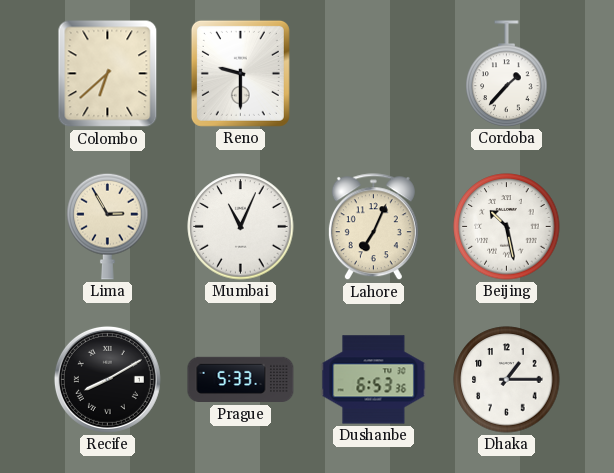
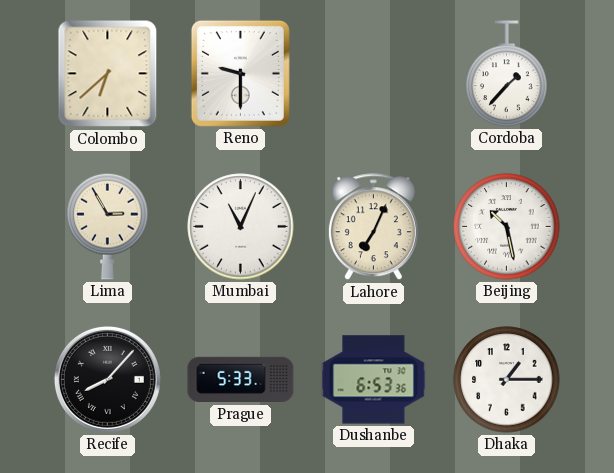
Recife: 8:10 -> 8:07
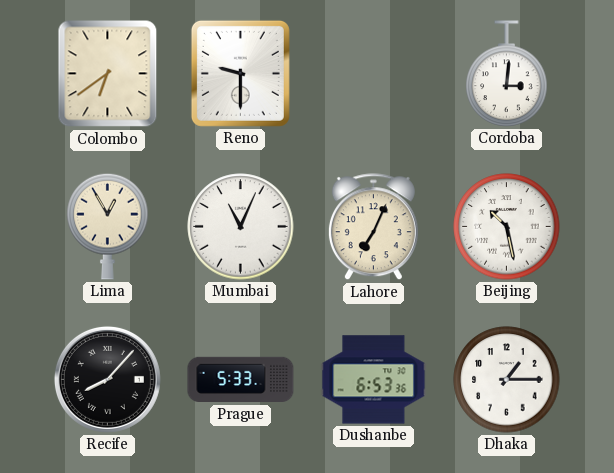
Colombo: 6:38 -> 6:39
Cordoba: 1:37 -> 3:01
Lima: 2:55 -> 12:55
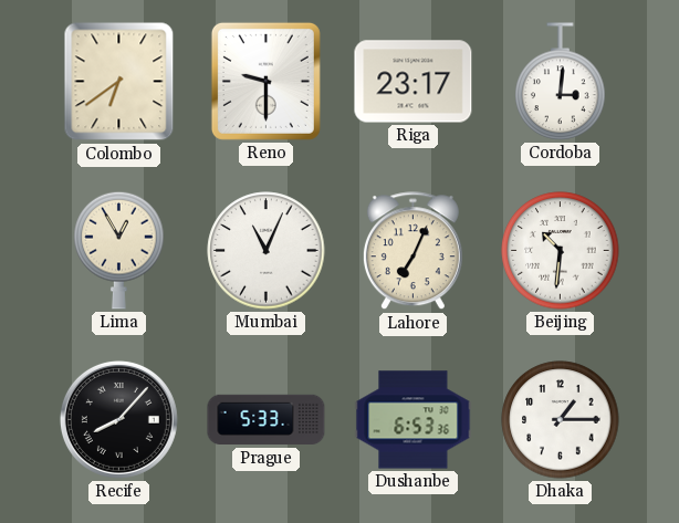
Riga: none -> 23:17
Beijing: 10:28 -> 10:31
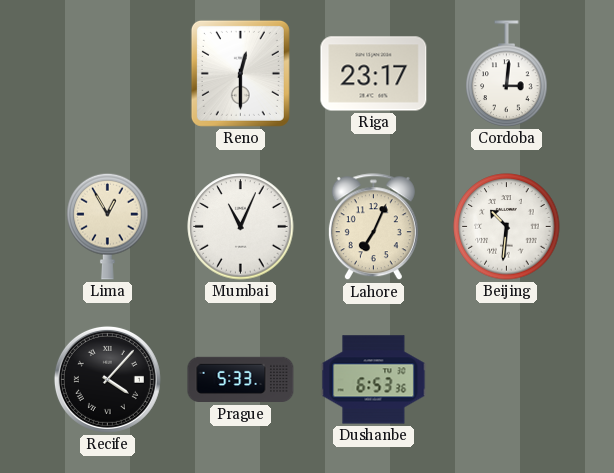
Colombo: 6:39 -> none
Reno: 9:30 -> 12:30
Recife: 8:07 -> 4:07
Dhaka: 1:15 -> none
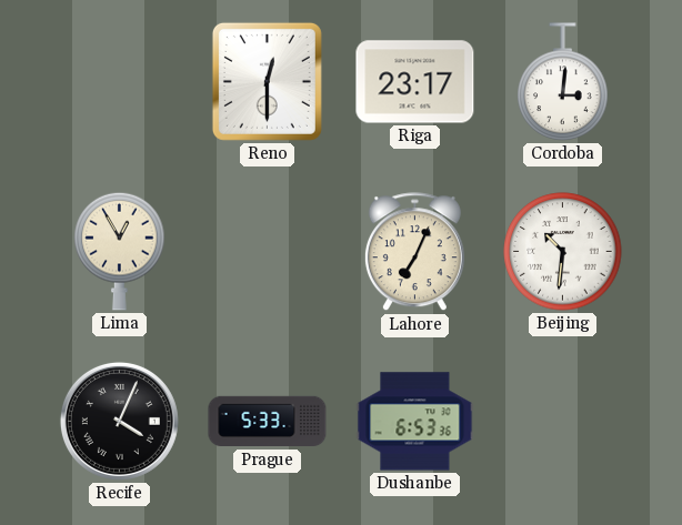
Mumbai: 11:04 -> none
Recife: 4:07 -> 4:04
